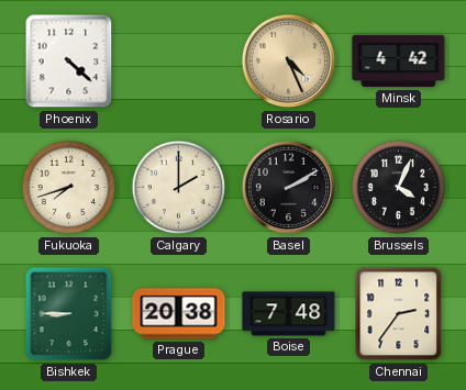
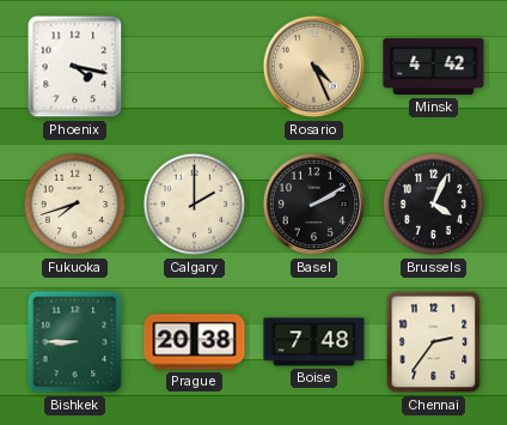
Phoenix: 4:22 -> 4:17
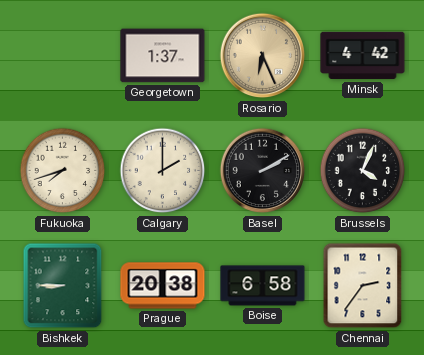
Phoenix: 4:17 -> none
Georgetown: none -> 1:37
Rosario: 4:26 -> 6:26
Boise: 7:48 -> 6:58
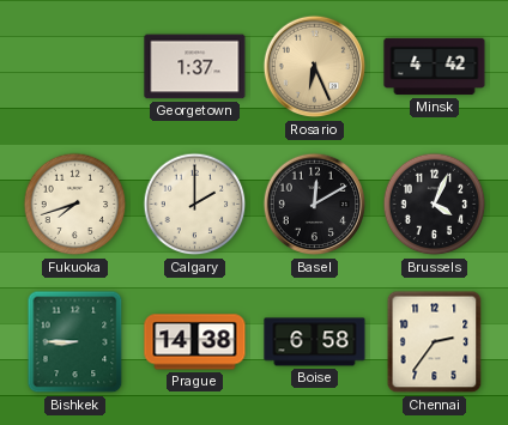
Basel: 2:10 -> 12:10
Prague: 20:38 -> 14:38
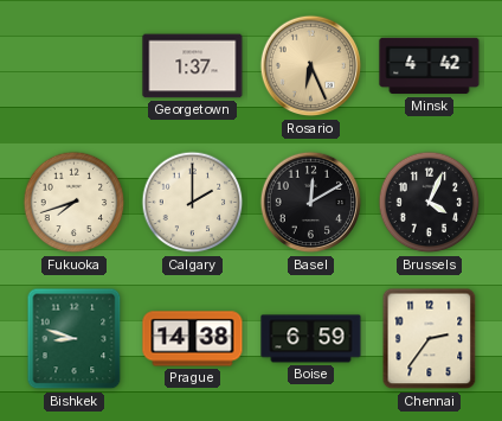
Bishkek: 8:45 -> 8:48
Boise: 6:58 -> 6:59
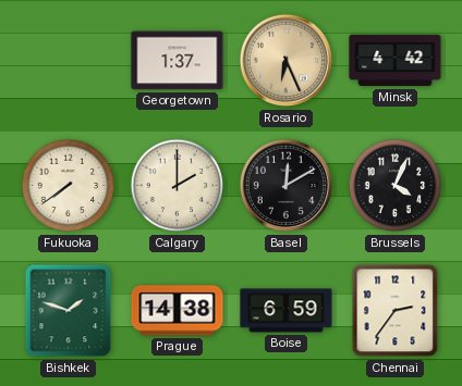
Fukuoka: 7:42 -> 7:39
Bishkek: 8:48 -> 1:48
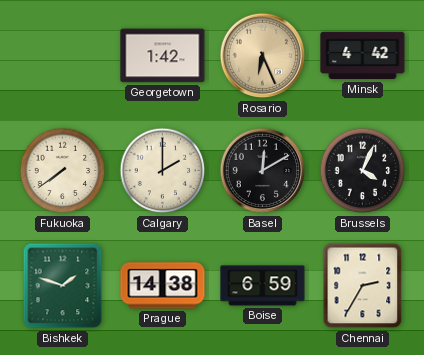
Georgetown: 1:37 -> 1:42
Chennai: 2:36 -> 2:35
